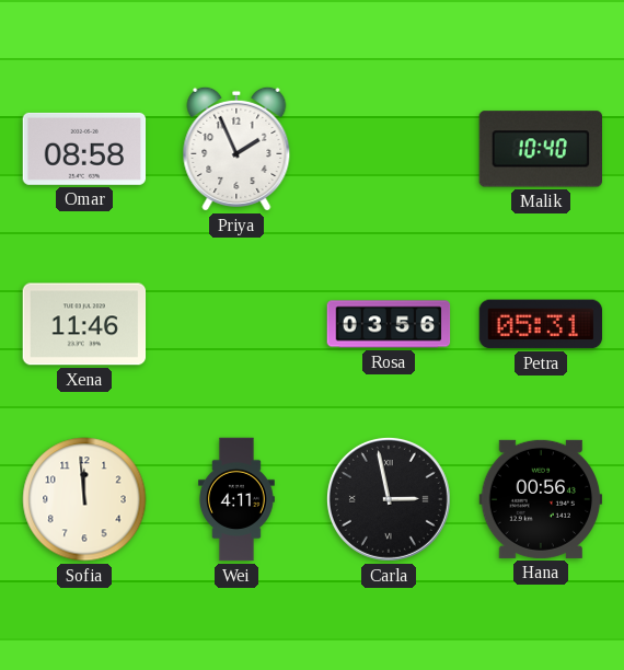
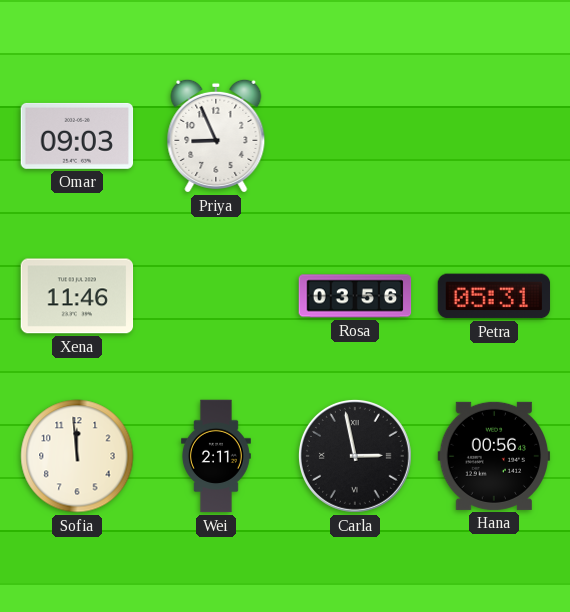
Omar: 08:58 -> 09:03
Priya: 1:56 -> 8:56
Malik: 10:40 -> none
Wei: 4:11 -> 2:11
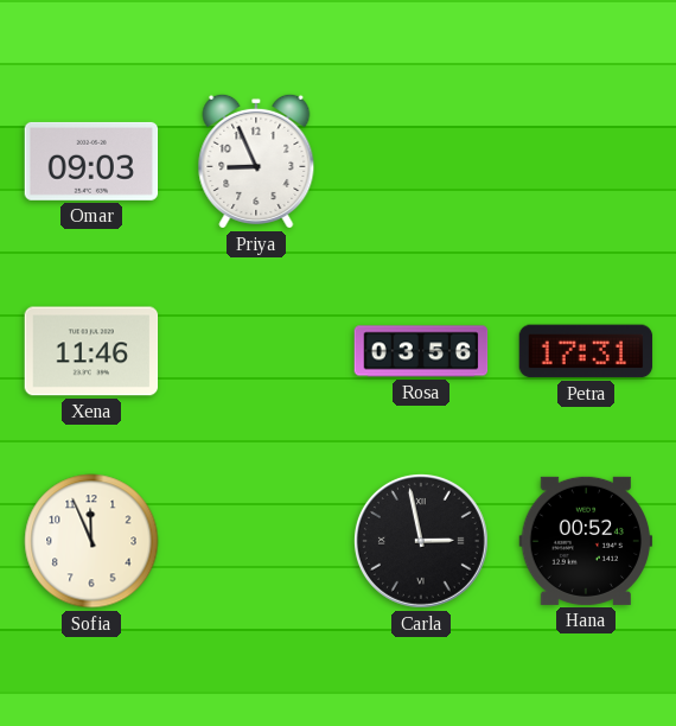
Petra: 05:31 -> 17:31
Sofia: 11:59 -> 11:56
Wei: 2:11 -> none
Hana: 00:56 -> 00:52
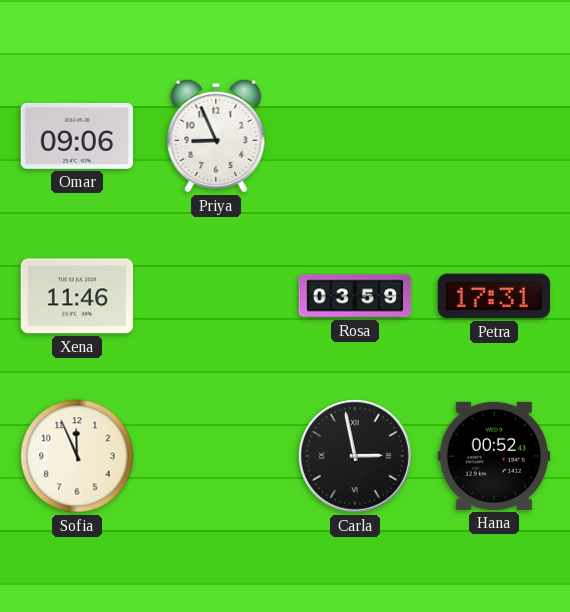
Omar: 09:03 -> 09:06
Rosa: 03:56 -> 03:59
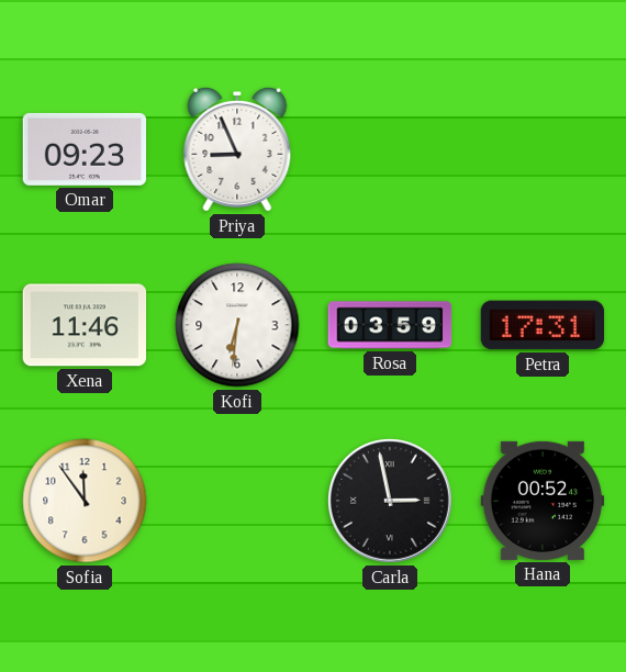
Omar: 09:06 -> 09:23
Kofi: none -> 6:31
Sofia: 11:56 -> 11:54
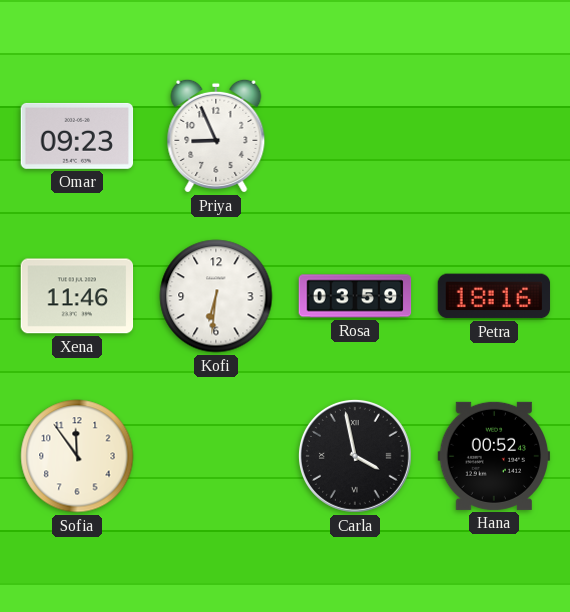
Petra: 17:31 -> 18:16
Carla: 2:58 -> 3:58
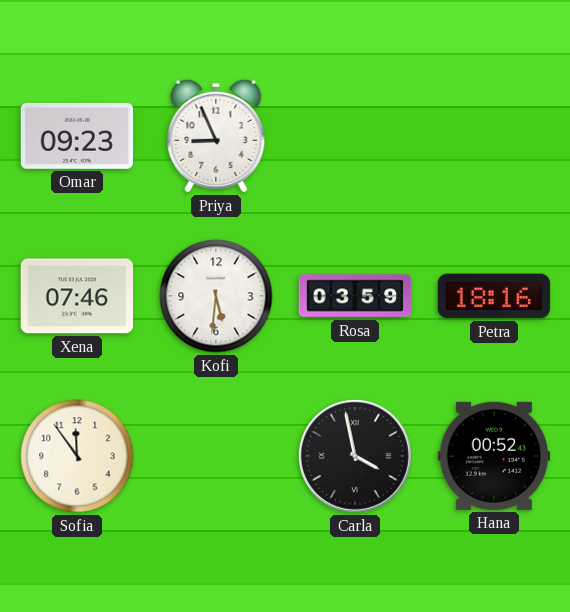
Xena: 11:46 -> 07:46
Kofi: 6:31 -> 5:31
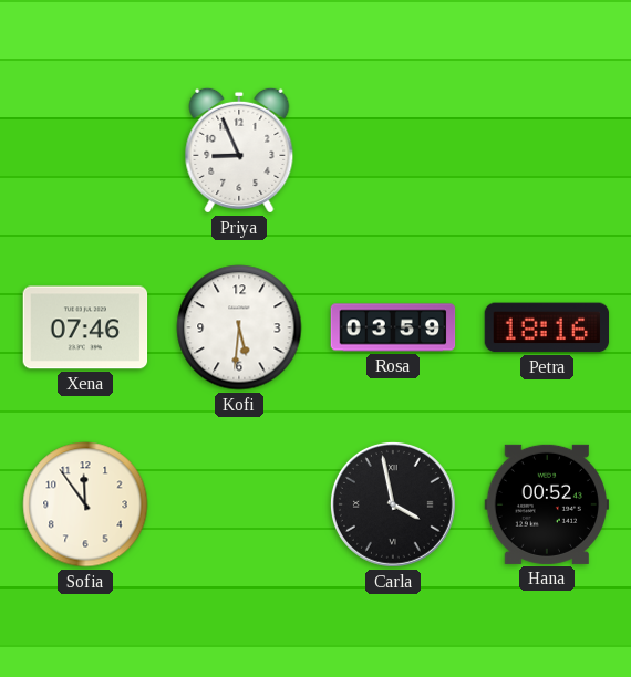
Omar: 09:23 -> none
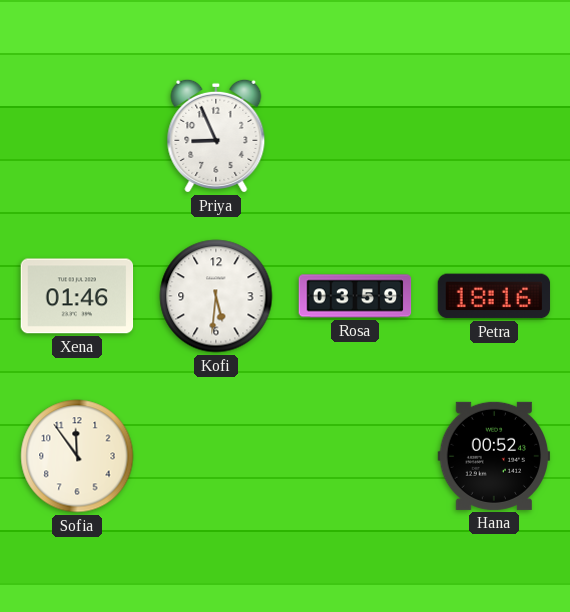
Xena: 07:46 -> 01:46
Carla: 3:58 -> none
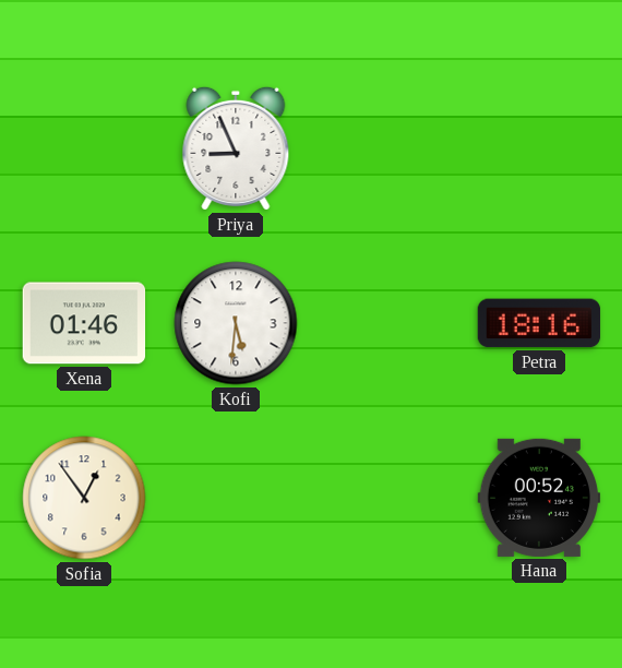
Rosa: 03:59 -> none
Sofia: 11:54 -> 12:54
